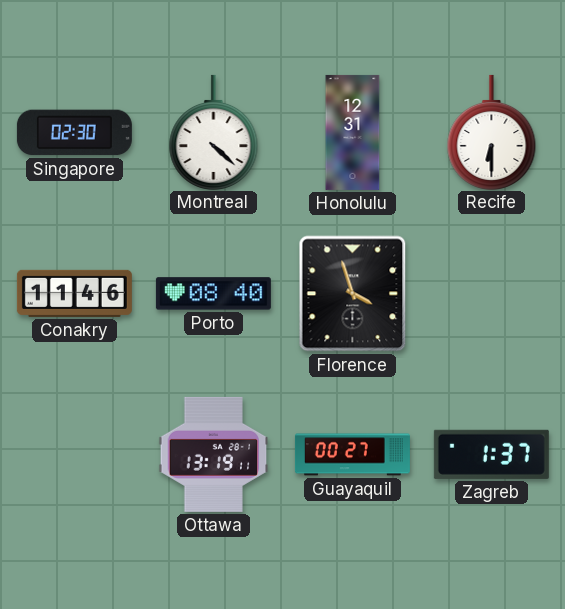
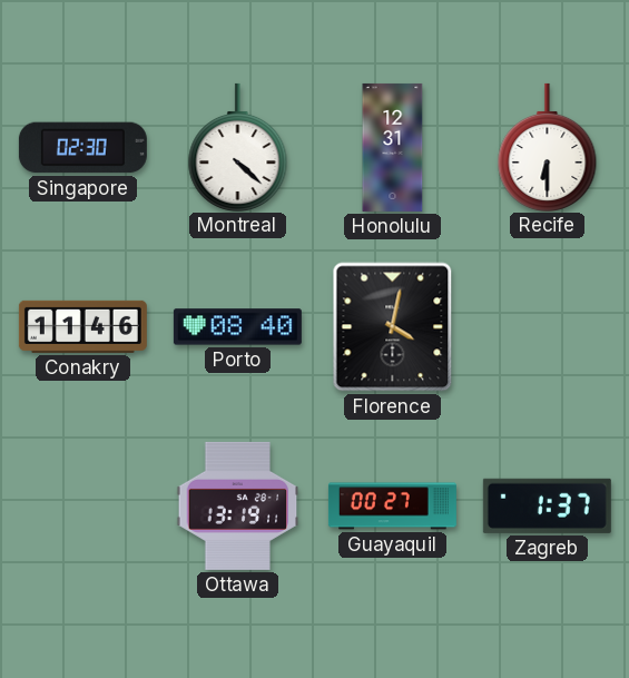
Florence: 3:57 -> 4:02
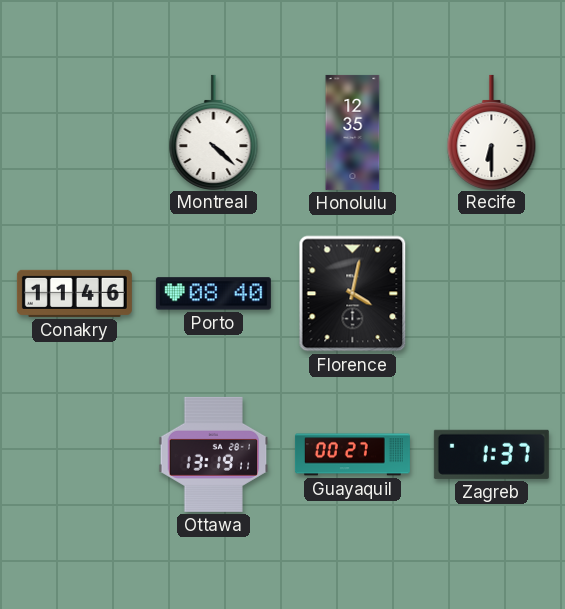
Singapore: 02:30 -> none
Honolulu: 12:31 -> 12:35
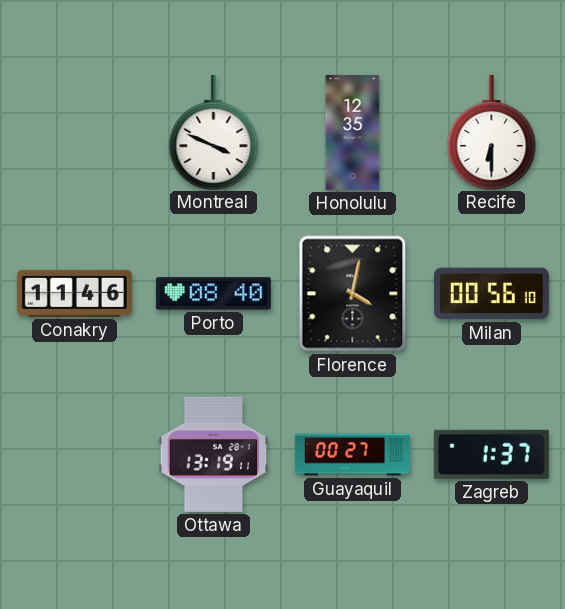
Montreal: 4:22 -> 3:49
Milan: none -> 00:56
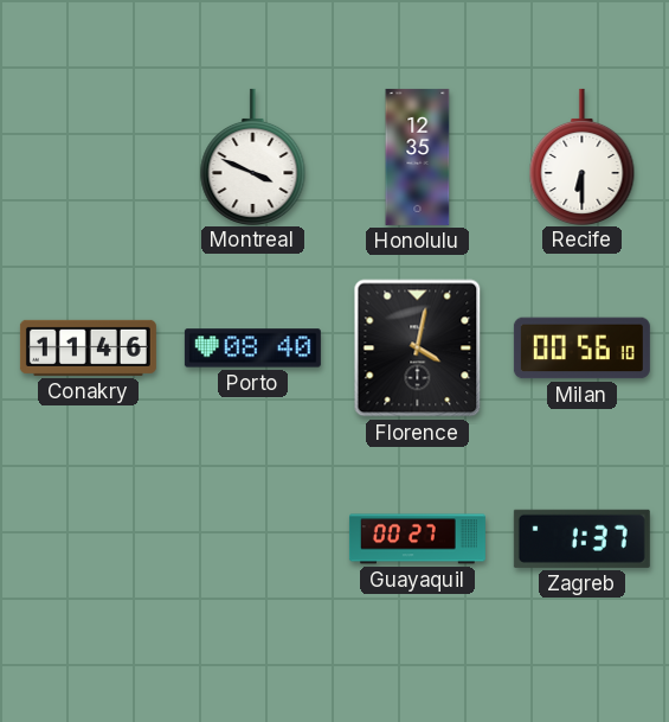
Ottawa: 13:19 -> none
